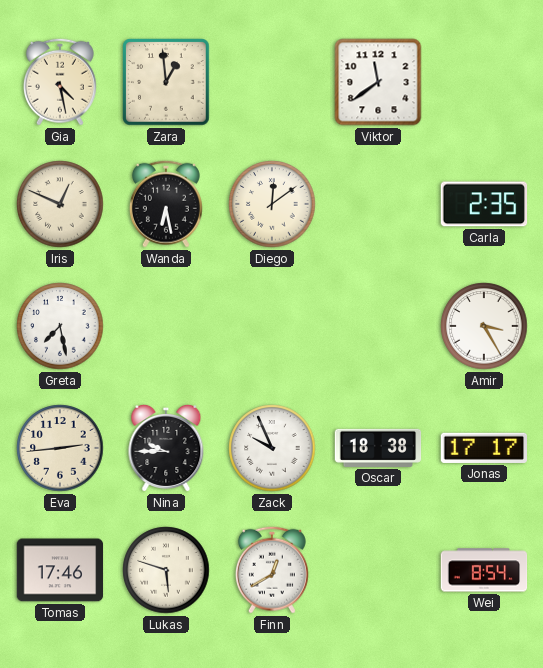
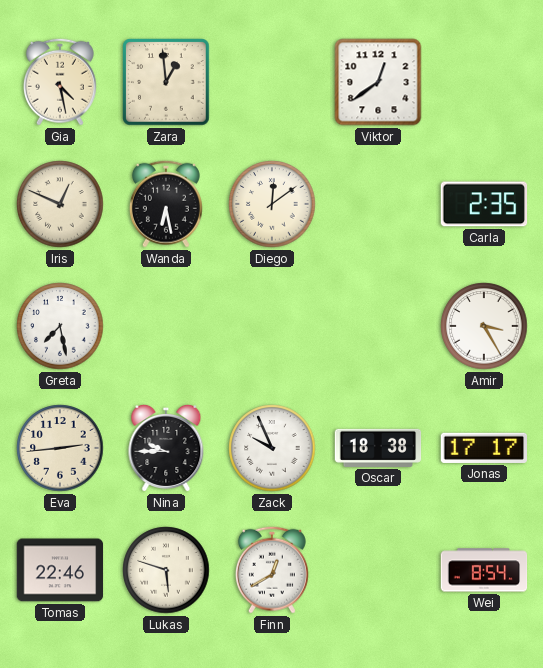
Viktor: 11:39 -> 12:39
Tomas: 17:46 -> 22:46
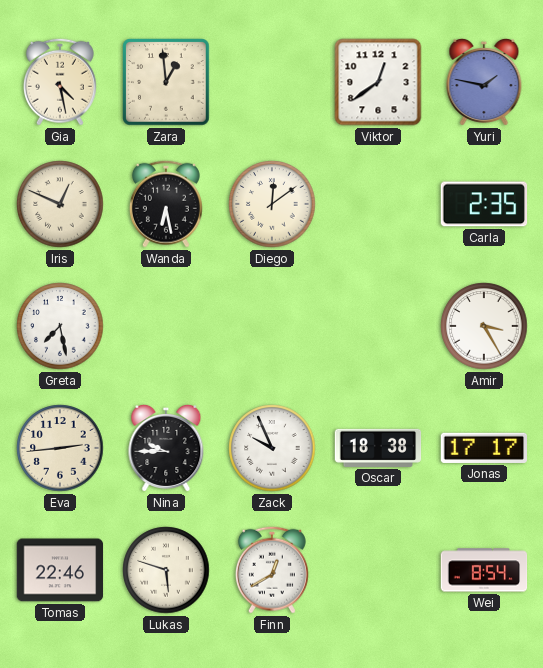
Yuri: none -> 1:47
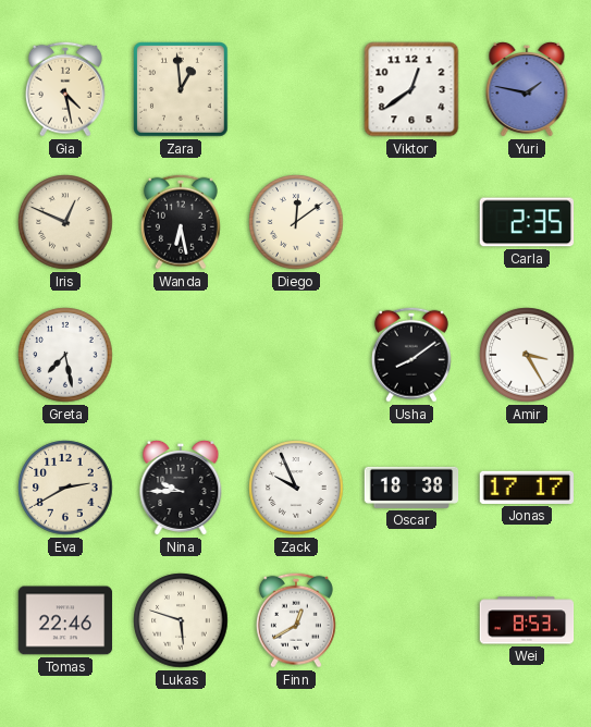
Usha: none -> 8:09
Eva: 2:44 -> 2:40
Wei: 8:54 -> 8:53
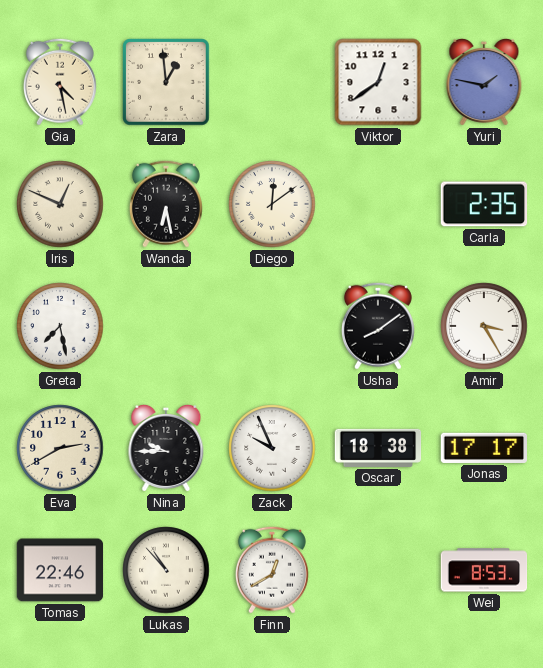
Lukas: 5:48 -> 10:53
